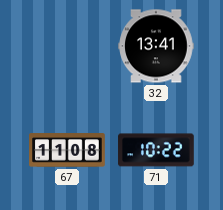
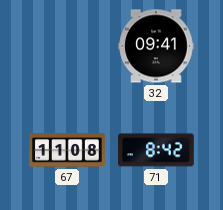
32: 13:41 -> 09:41
71: 10:22 -> 8:42
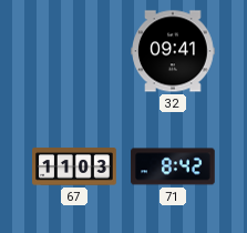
67: 11:08 -> 11:03
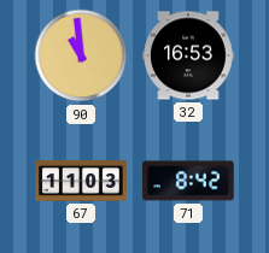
90: none -> 10:59
32: 09:41 -> 16:53
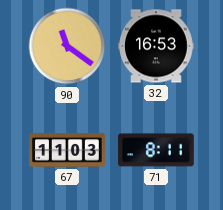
90: 10:59 -> 11:21
71: 8:42 -> 8:11
